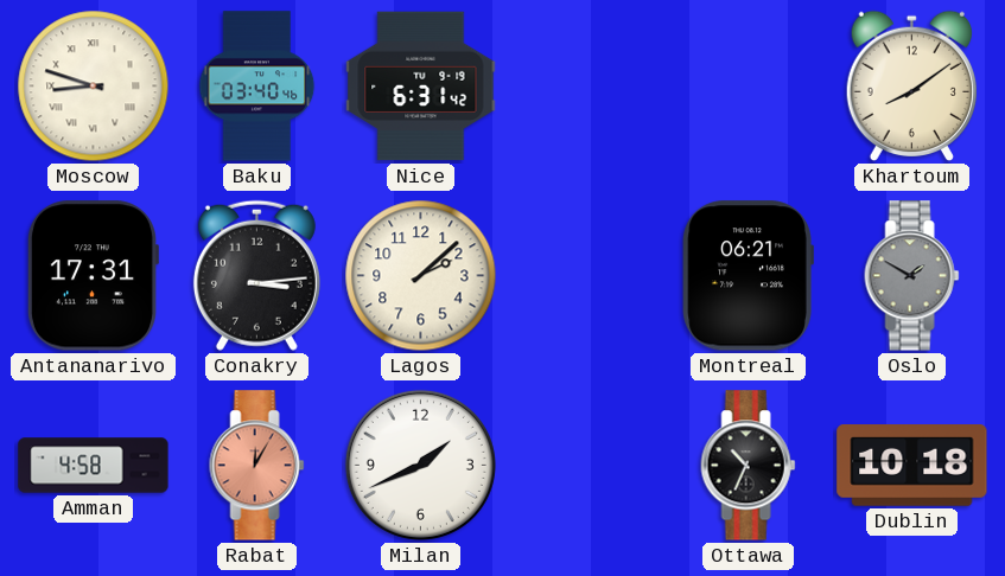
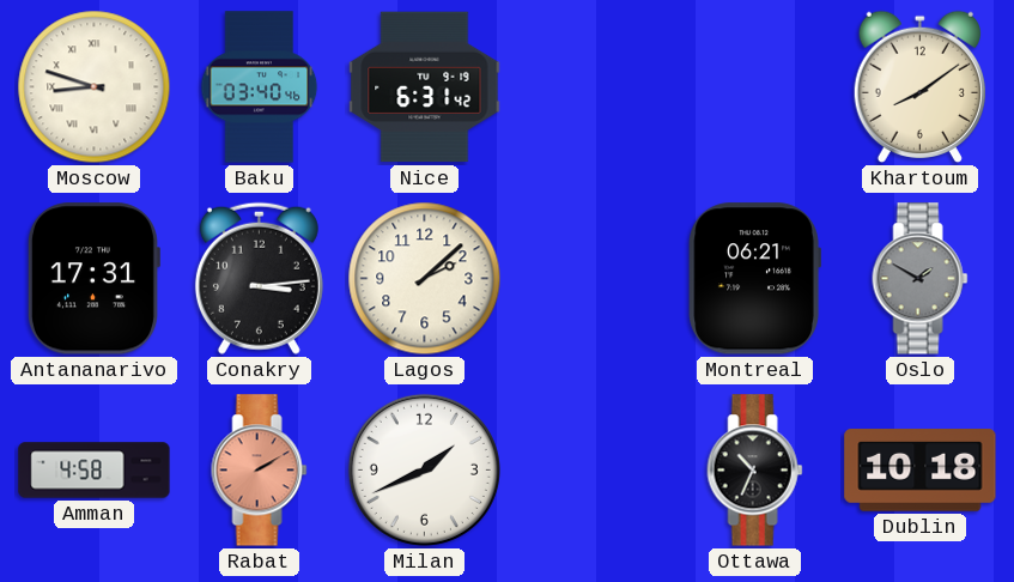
Rabat: 12:05 -> 2:10
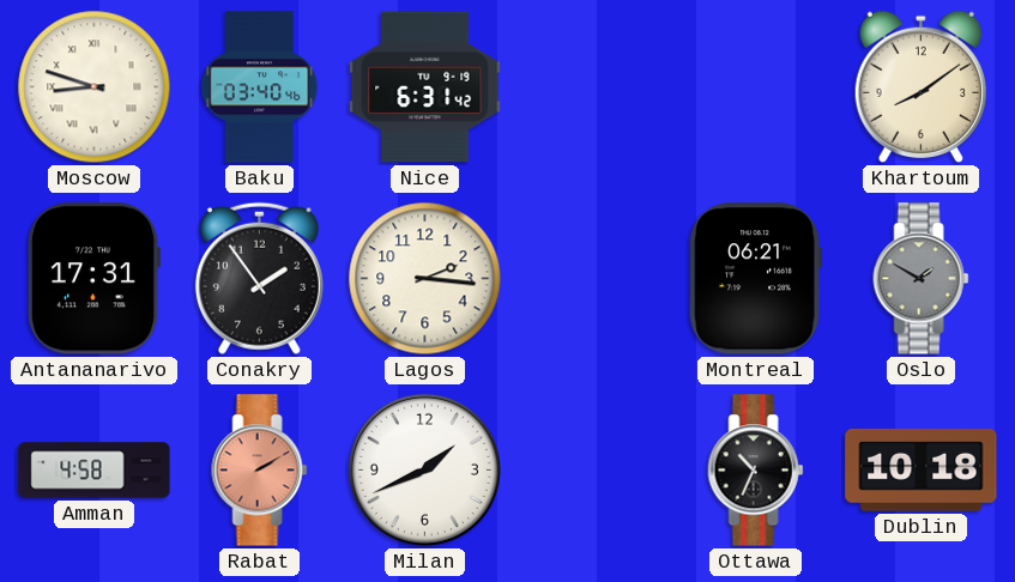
Conakry: 3:14 -> 1:54
Lagos: 2:08 -> 2:16
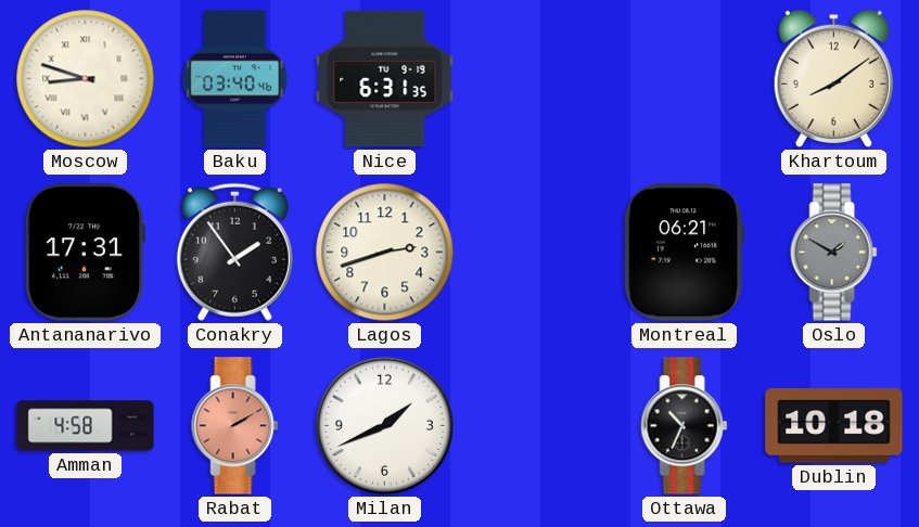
Nice: 6:31:42 -> 6:31:35
Lagos: 2:16 -> 2:42
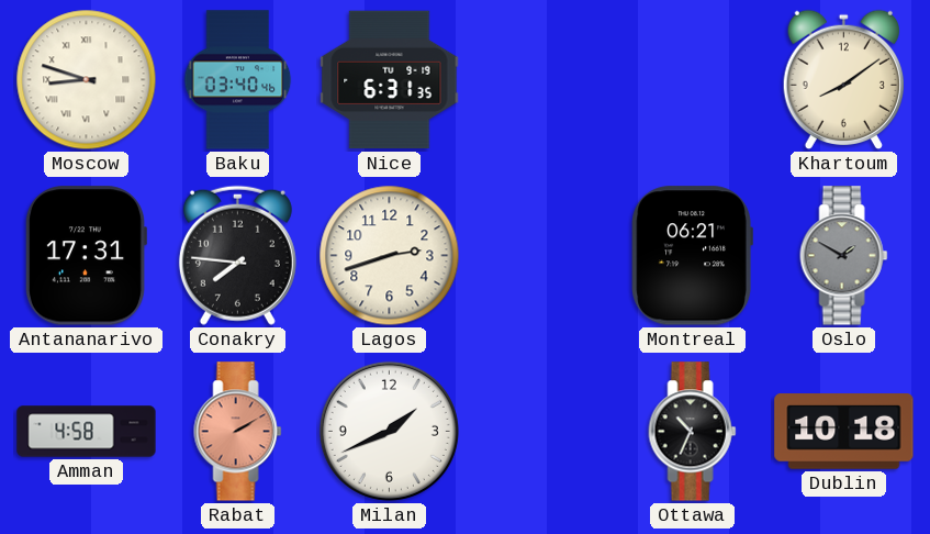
Conakry: 1:54 -> 7:46
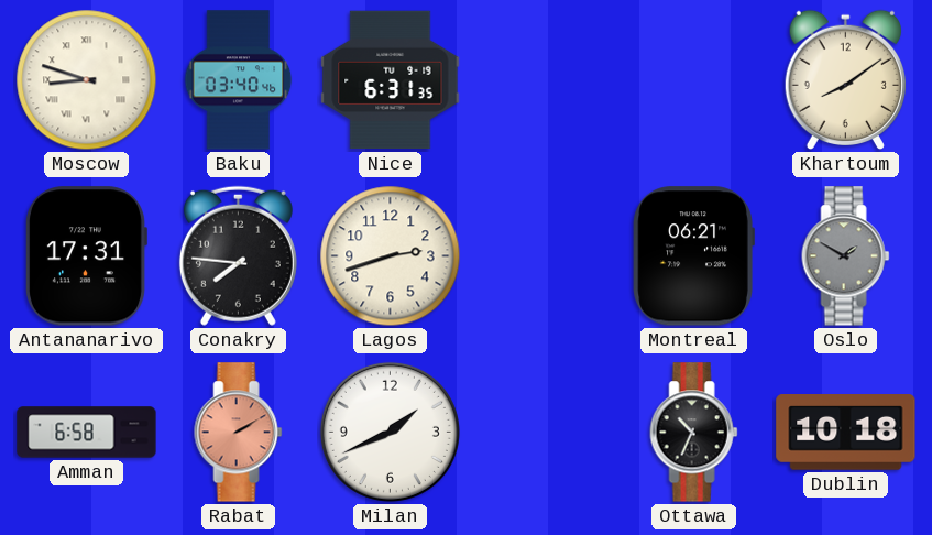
Amman: 4:58 -> 6:58
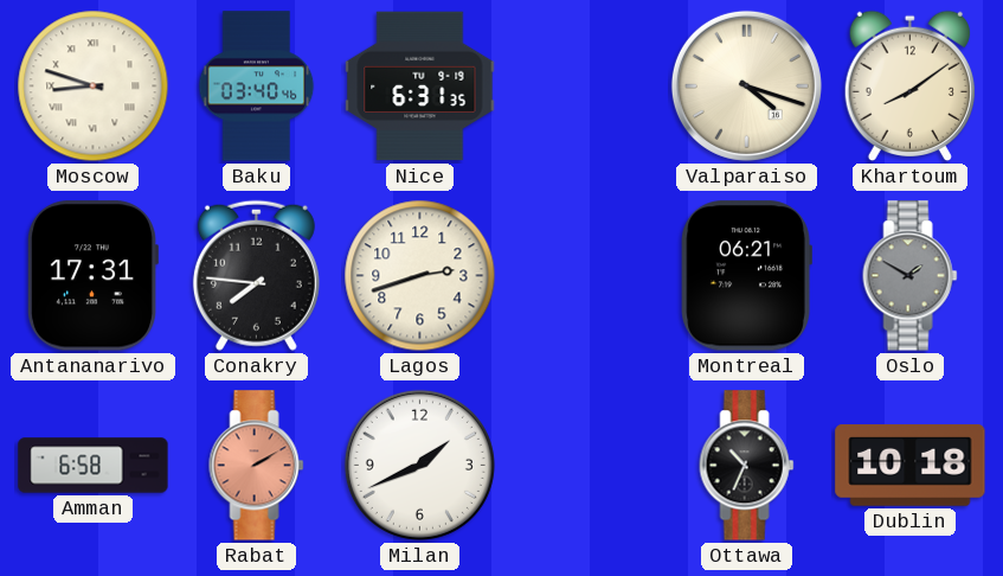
Valparaiso: none -> 4:18
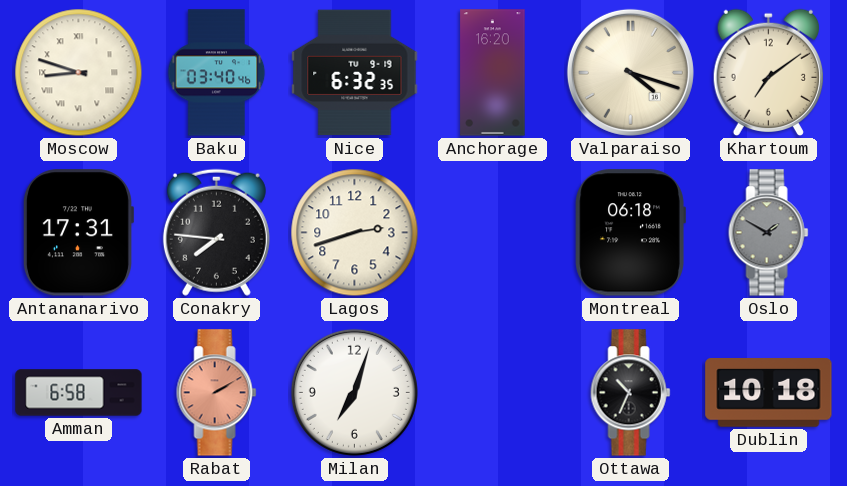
Nice: 6:31 -> 6:32
Anchorage: none -> 16:20
Khartoum: 8:09 -> 7:09
Montreal: 06:21 -> 06:18
Milan: 1:41 -> 7:03
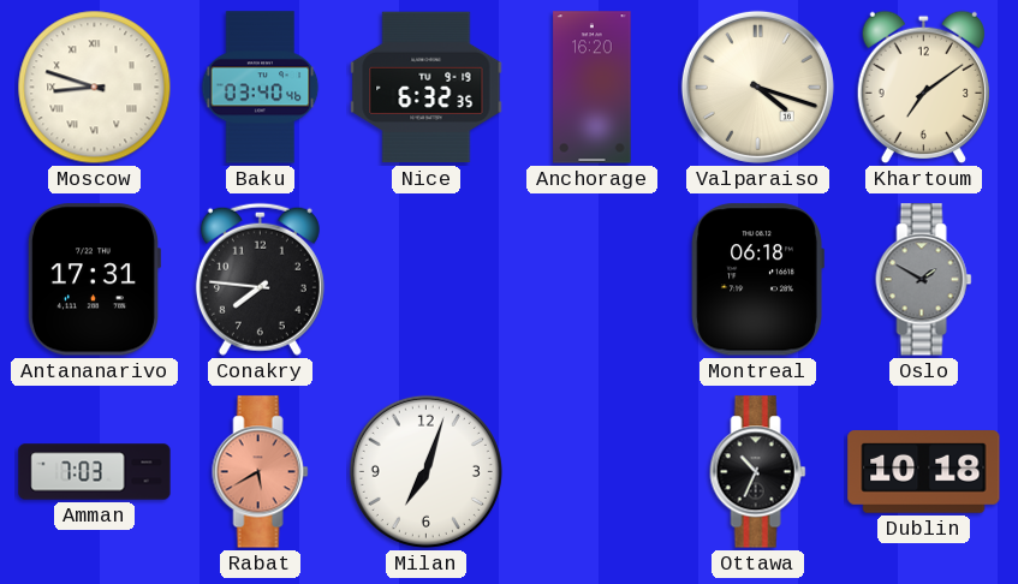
Lagos: 2:42 -> none
Amman: 6:58 -> 7:03
Rabat: 2:10 -> 5:40
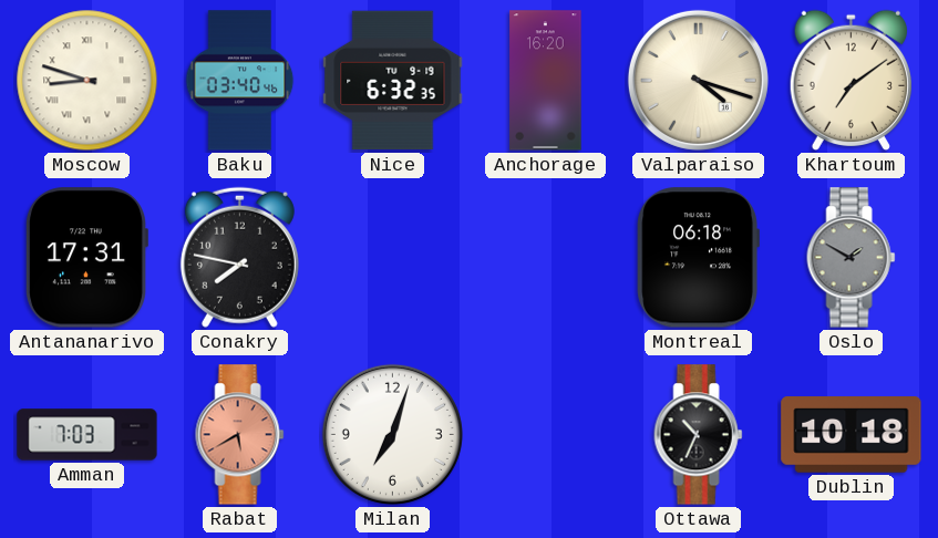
Conakry: 7:46 -> 7:47
